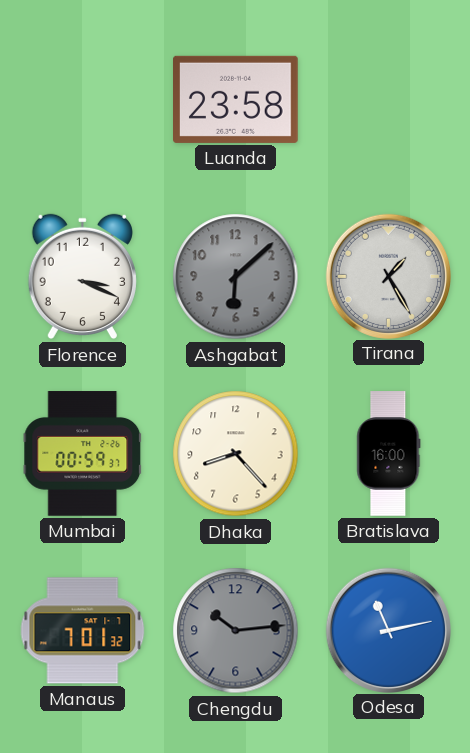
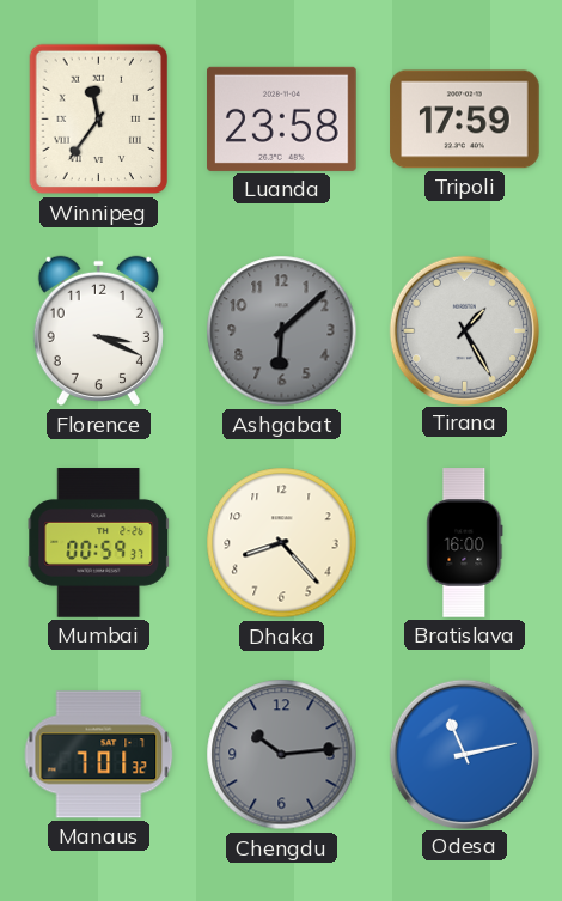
Winnipeg: none -> 11:36
Tripoli: none -> 17:59
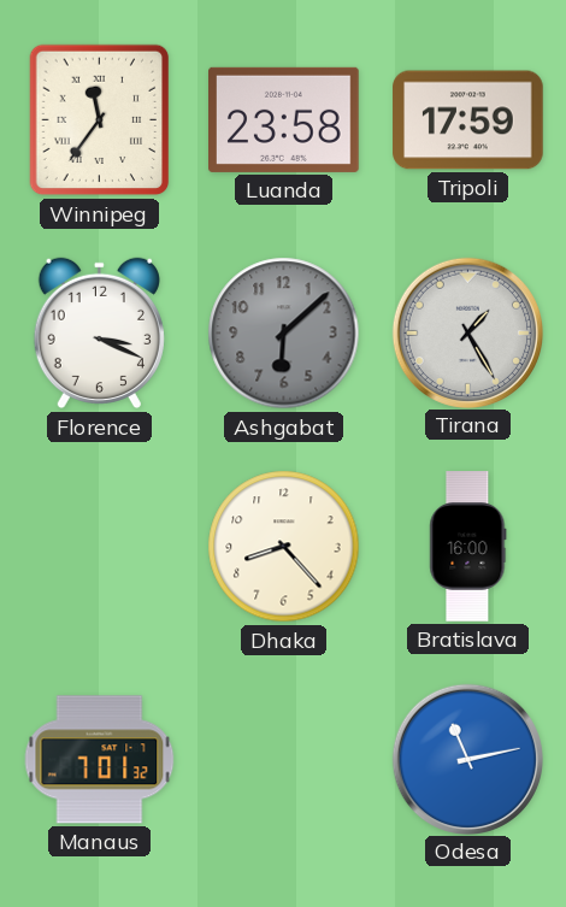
Mumbai: 00:59 -> none
Chengdu: 10:14 -> none
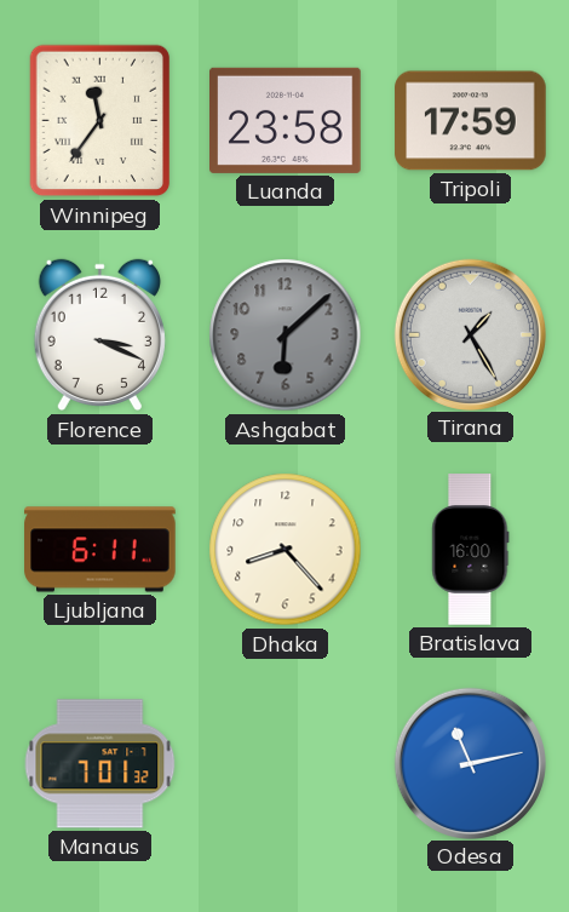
Ljubljana: none -> 6:11
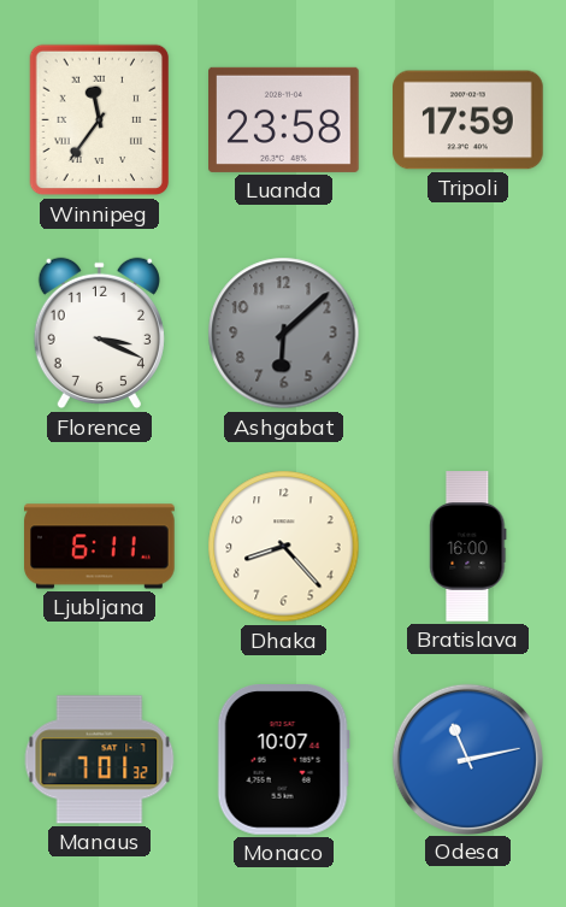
Tirana: 1:25 -> none
Monaco: none -> 10:07
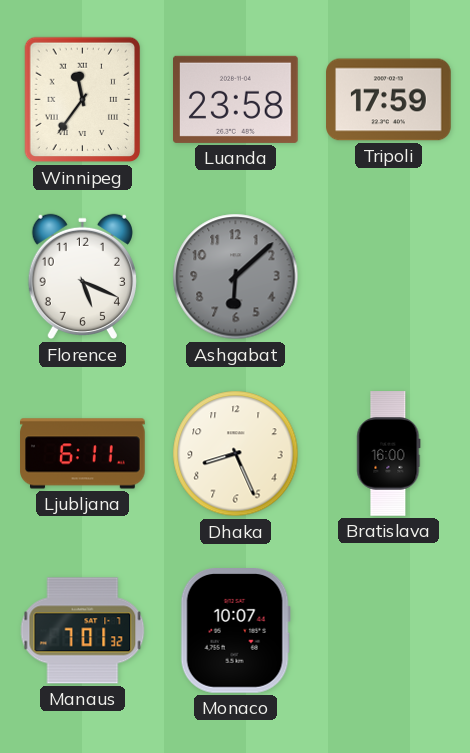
Florence: 3:19 -> 5:19
Dhaka: 8:23 -> 8:26
Odesa: 11:13 -> none
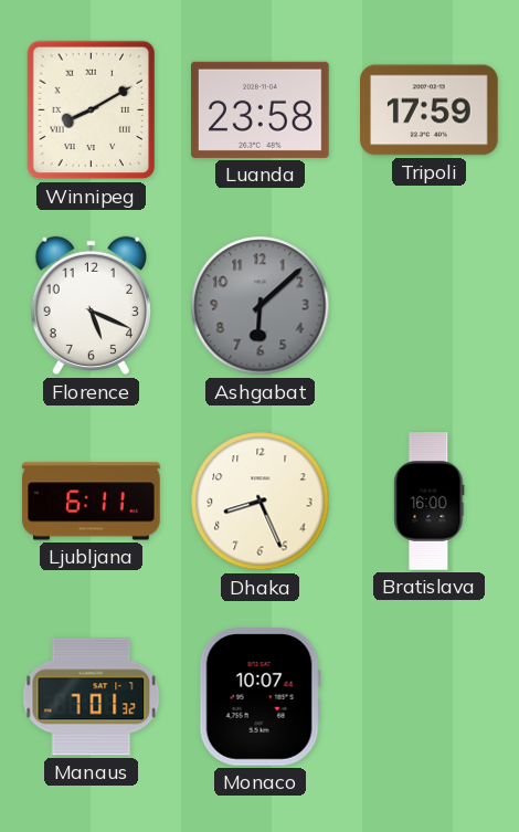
Winnipeg: 11:36 -> 8:10
